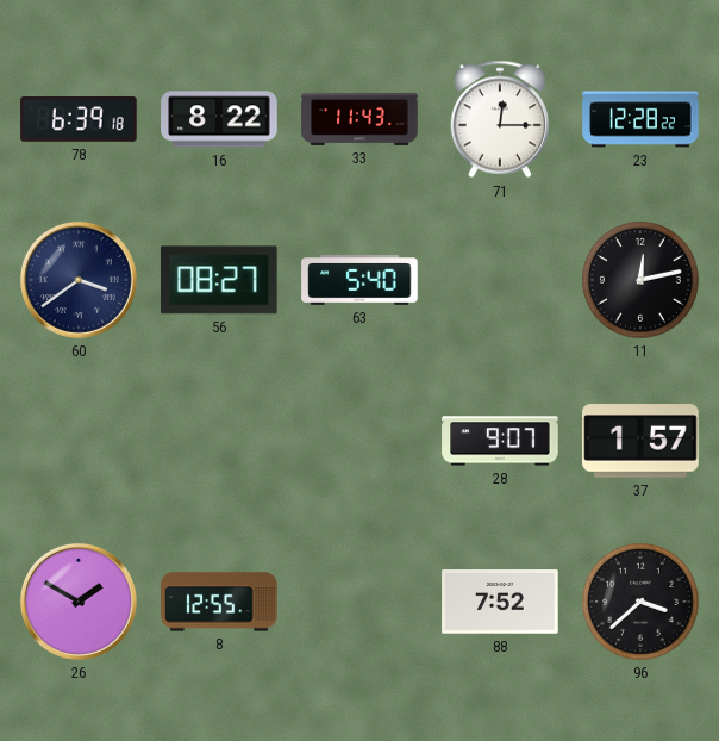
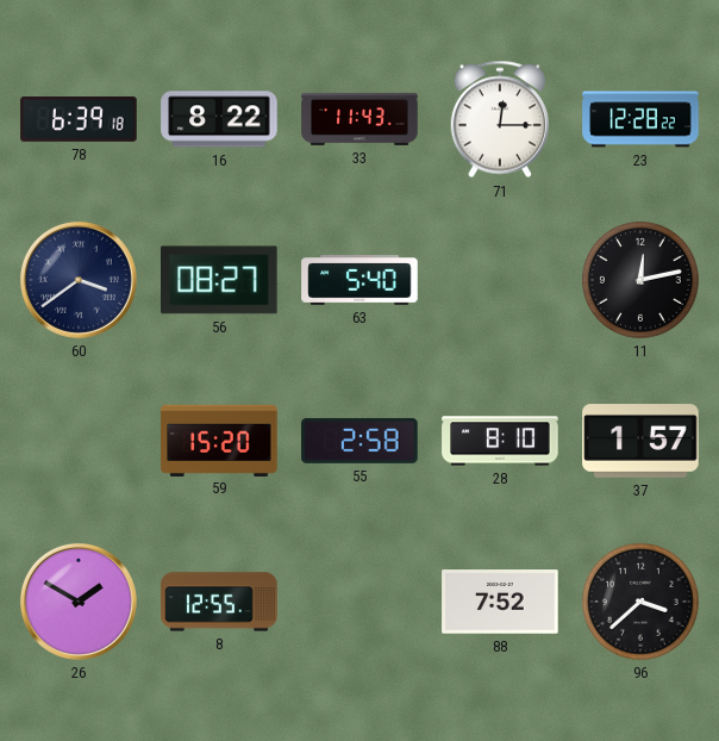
59: none -> 15:20
55: none -> 2:58
28: 9:07 -> 8:10
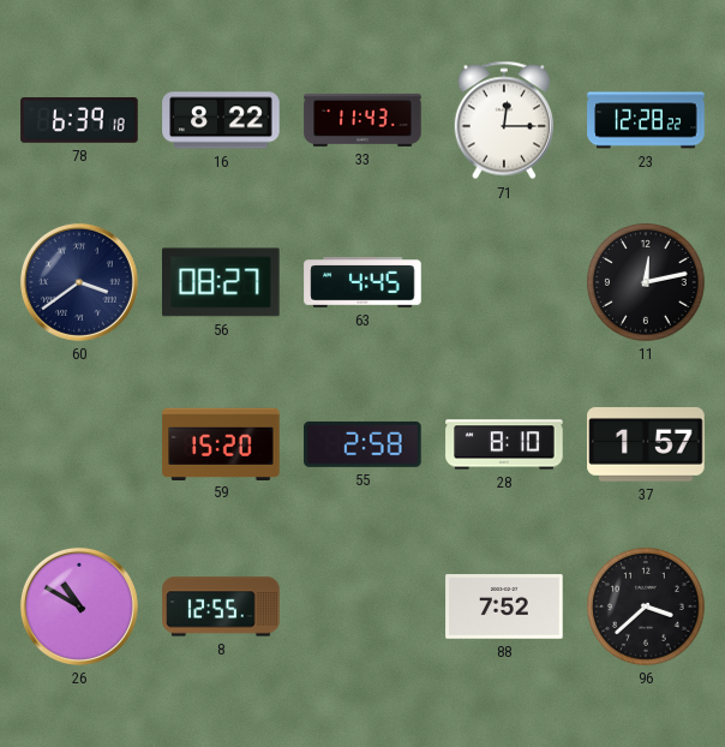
63: 5:40 -> 4:45
26: 1:50 -> 10:50
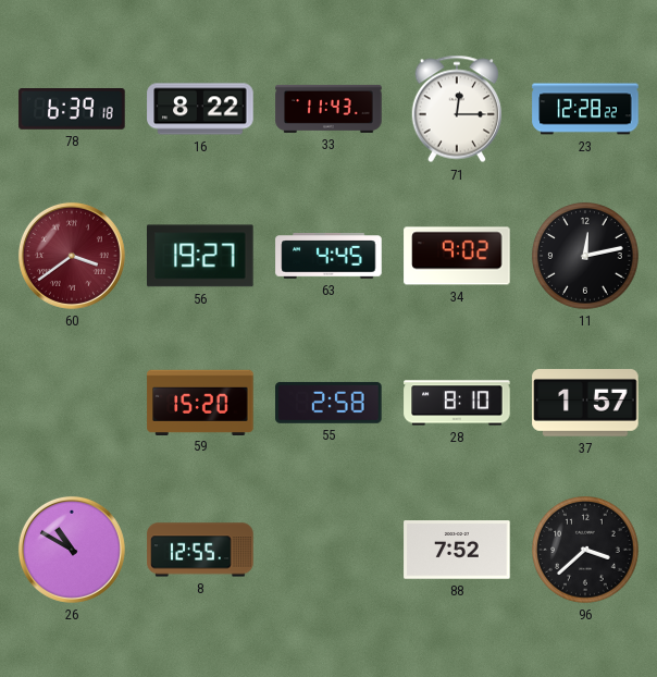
60 dial: navy -> burgundy
56: 08:27 -> 19:27
34: none -> 9:02
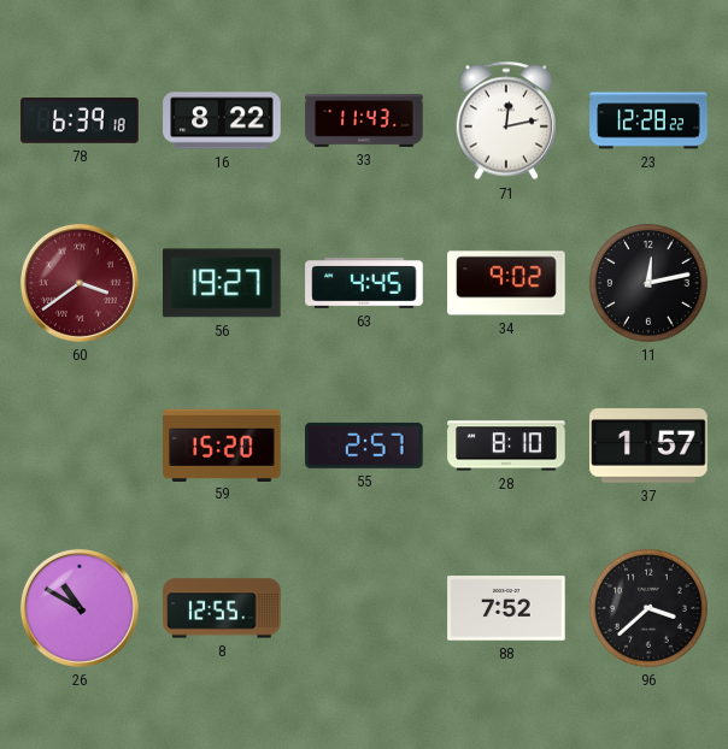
71: 12:15 -> 12:13
55: 2:58 -> 2:57
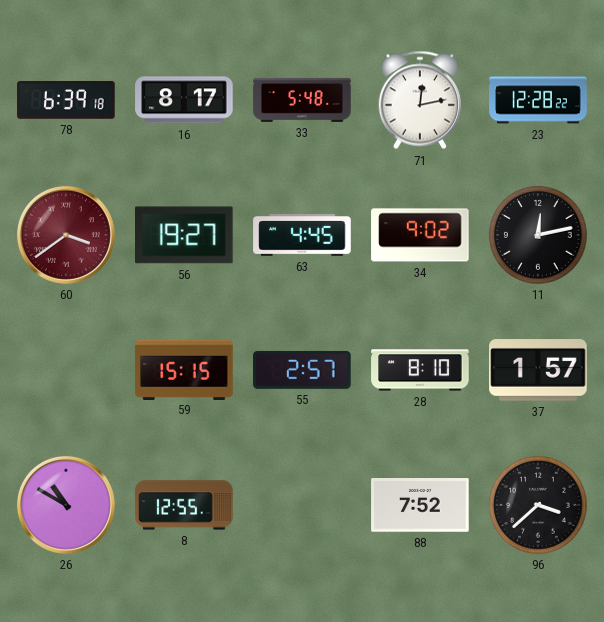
16: 8:22 -> 8:17
33: 11:43 -> 5:48
59: 15:20 -> 15:15
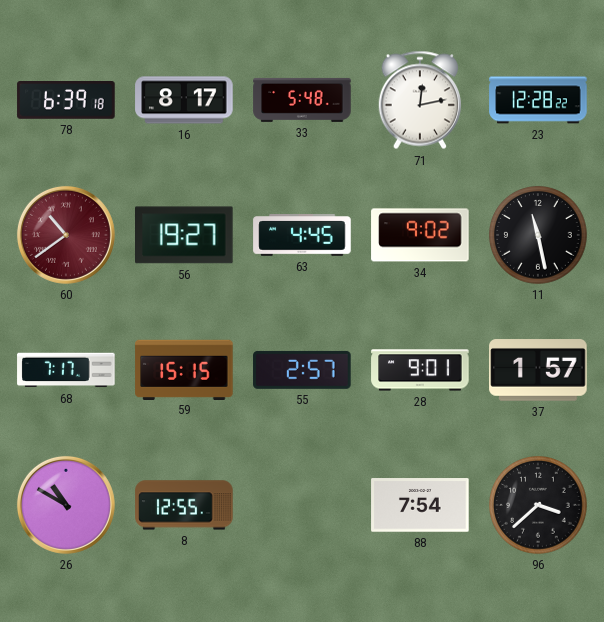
60: 3:39 -> 10:39
11: 12:13 -> 11:28
68: none -> 7:17
28: 8:10 -> 9:01
88: 7:52 -> 7:54
